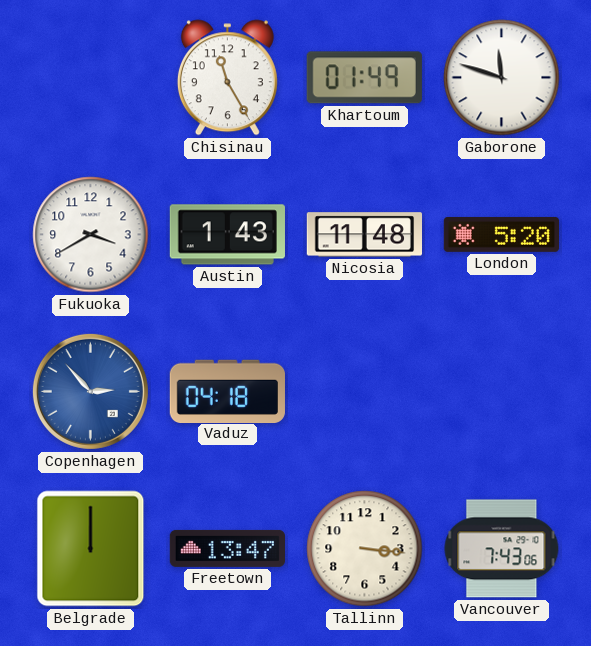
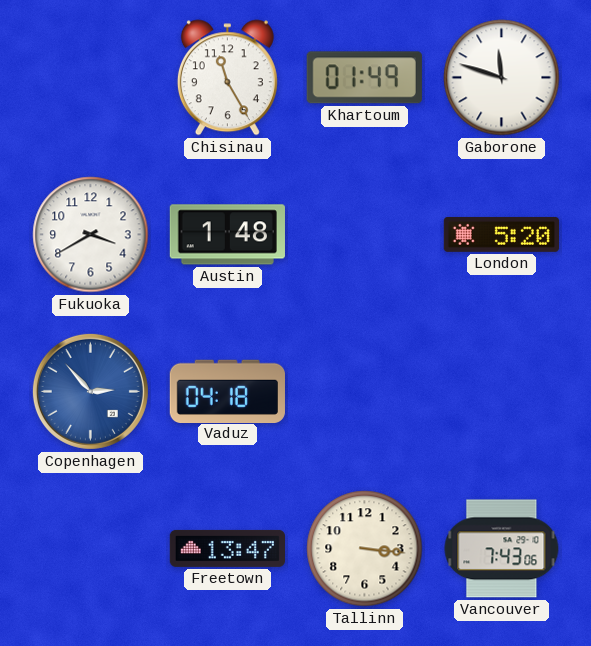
Austin: 1:43 -> 1:48
Nicosia: 11:48 -> none
Belgrade: 12:00 -> none
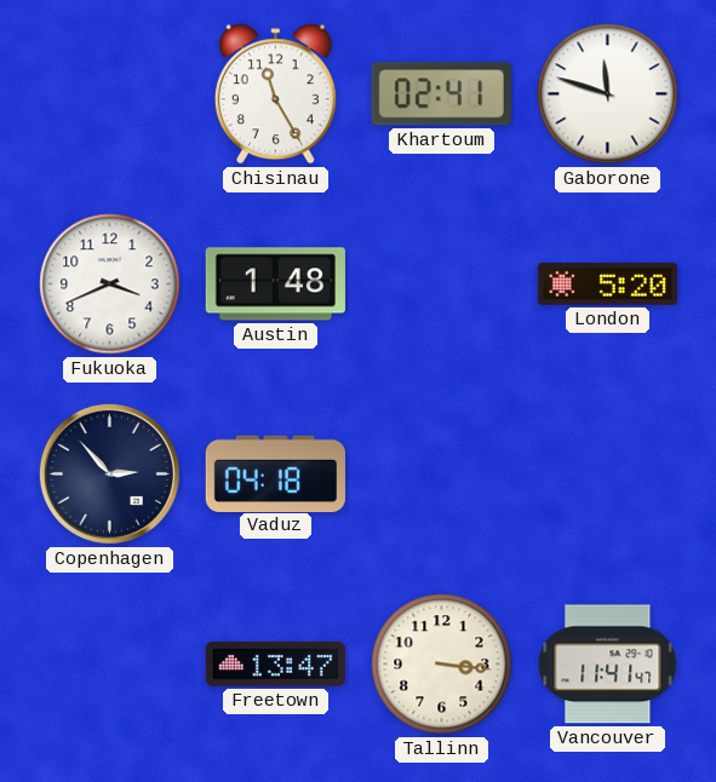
Khartoum: 01:49 -> 02:41
Fukuoka: 3:40 -> 3:41
Copenhagen dial: blue -> navy
Vancouver: 7:43 -> 11:41
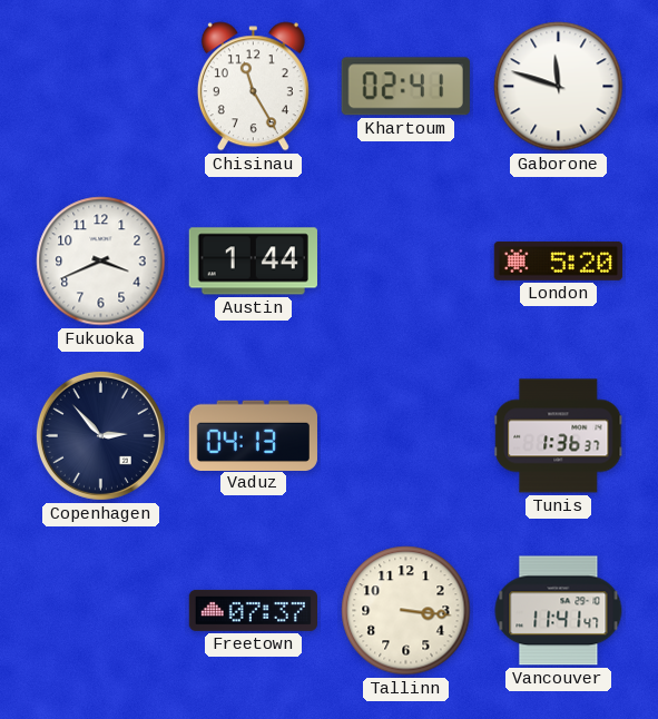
Austin: 1:48 -> 1:44
Vaduz: 04:18 -> 04:13
Tunis: none -> 1:36
Freetown: 13:47 -> 07:37
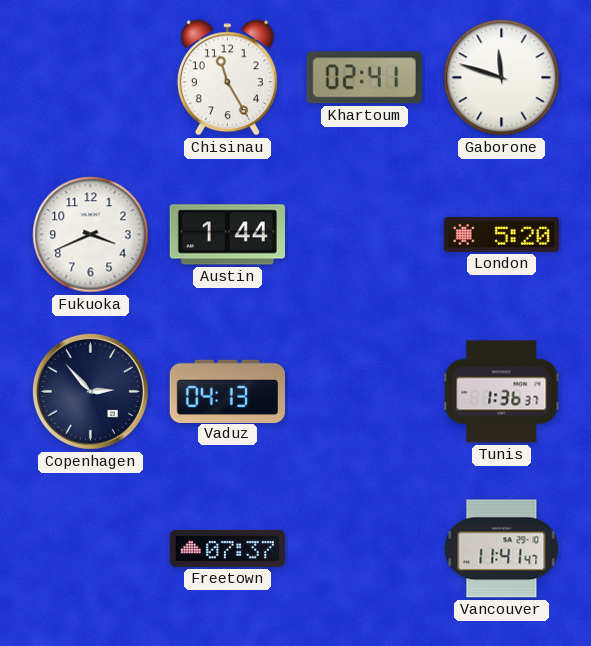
Tallinn: 3:16 -> none
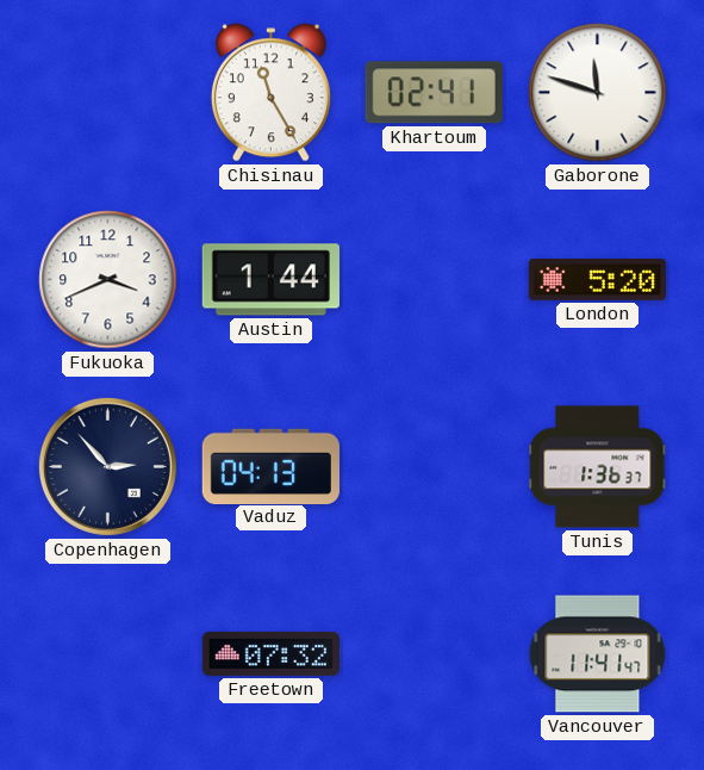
Freetown: 07:37 -> 07:32
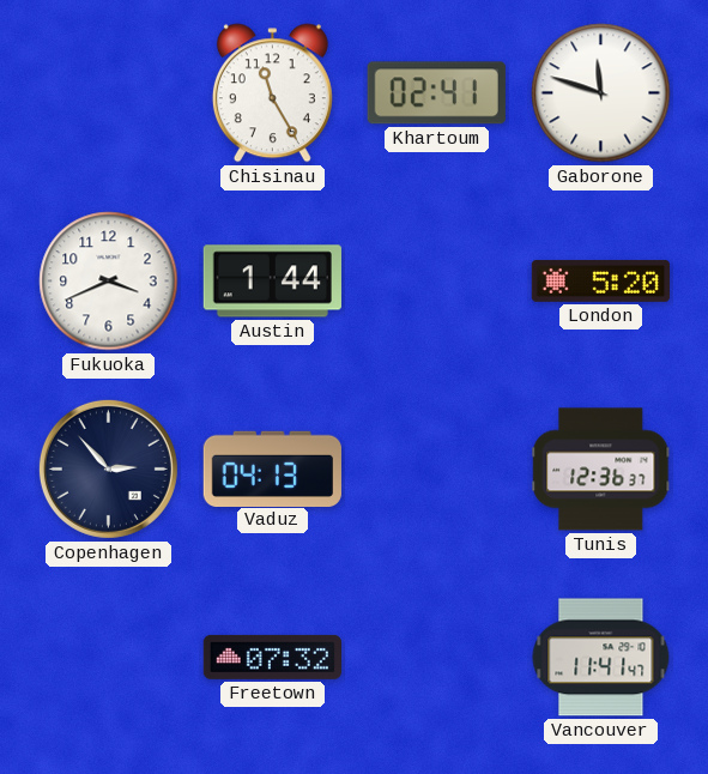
Tunis: 1:36 -> 12:36
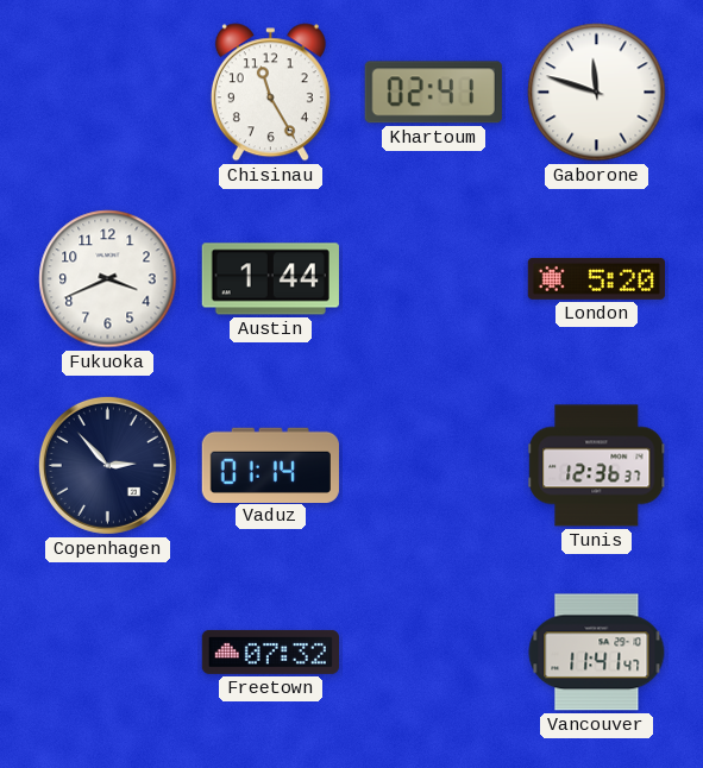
Vaduz: 04:13 -> 01:14
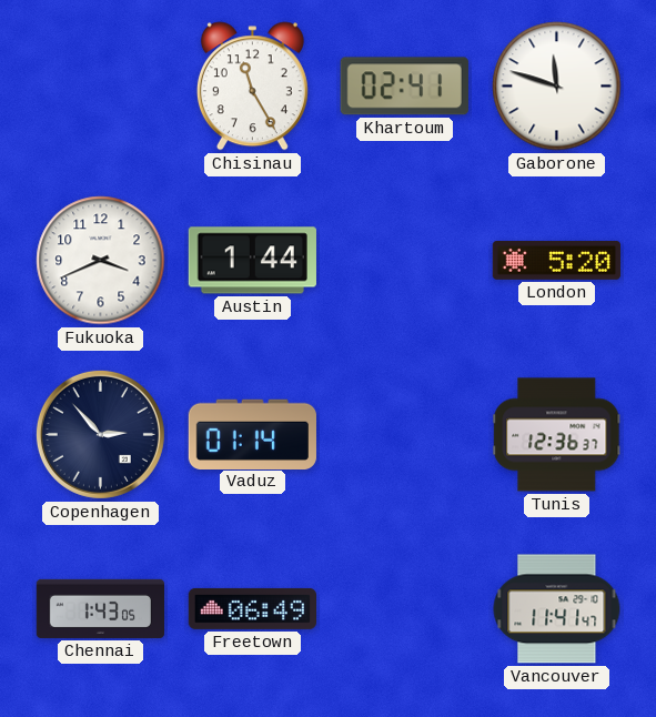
Chennai: none -> 1:43
Freetown: 07:32 -> 06:49
